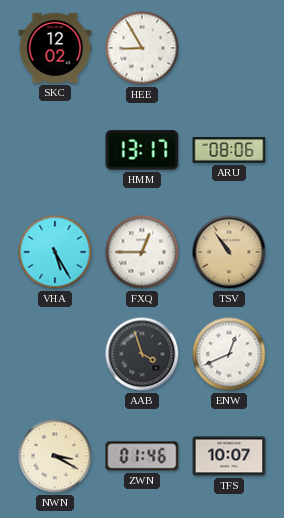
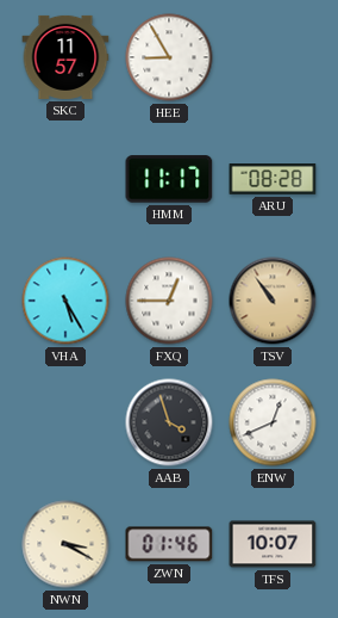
SKC: 12:02 -> 11:57
HMM: 13:17 -> 11:17
ARU: 08:06 -> 08:28
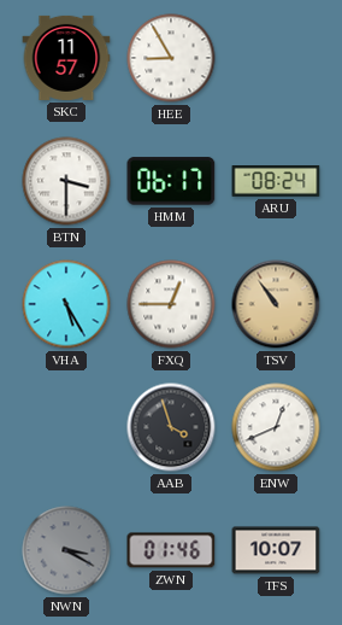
BTN: none -> 3:30
HMM: 11:17 -> 06:17
ARU: 08:28 -> 08:24
NWN dial: cream -> grey
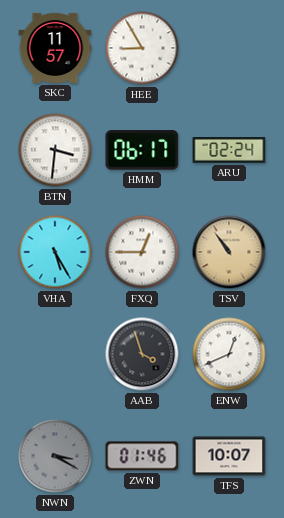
BTN: 3:30 -> 3:31
ARU: 08:24 -> 02:24
